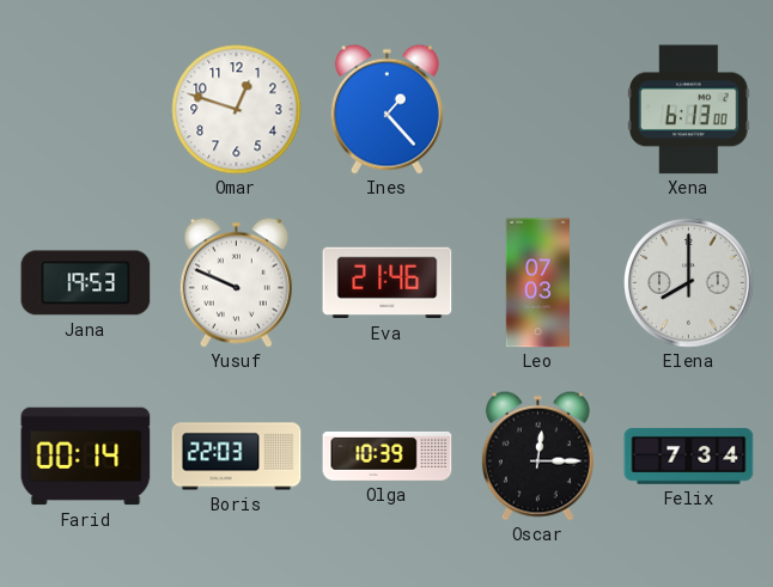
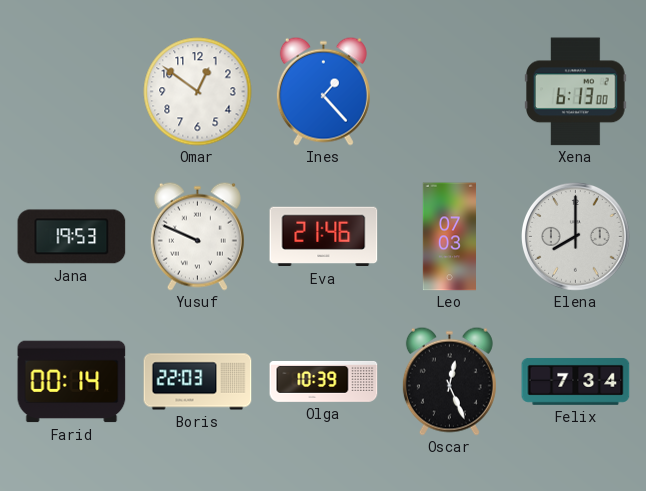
Omar: 12:48 -> 12:51
Oscar: 12:15 -> 12:26
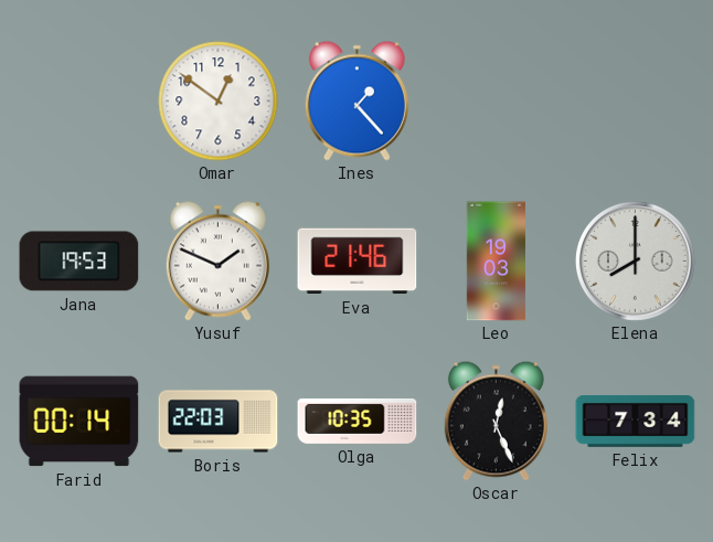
Xena: 6:13 -> none
Yusuf: 9:49 -> 1:49
Leo: 07:03 -> 19:03
Olga: 10:39 -> 10:35
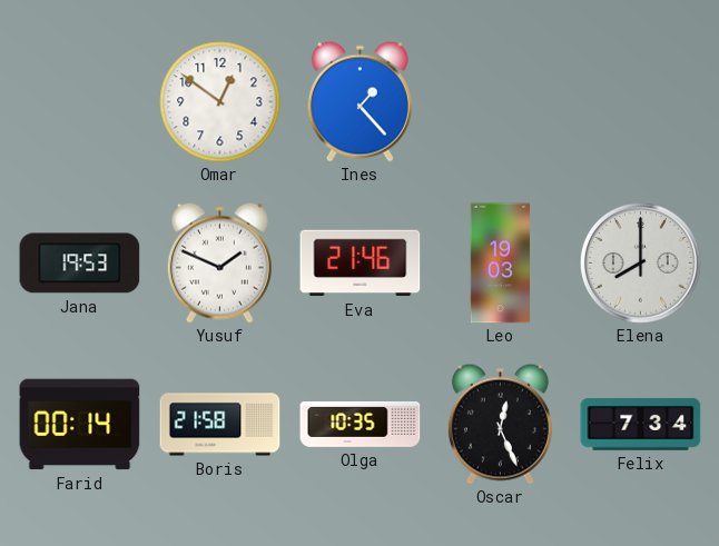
Boris: 22:03 -> 21:58
